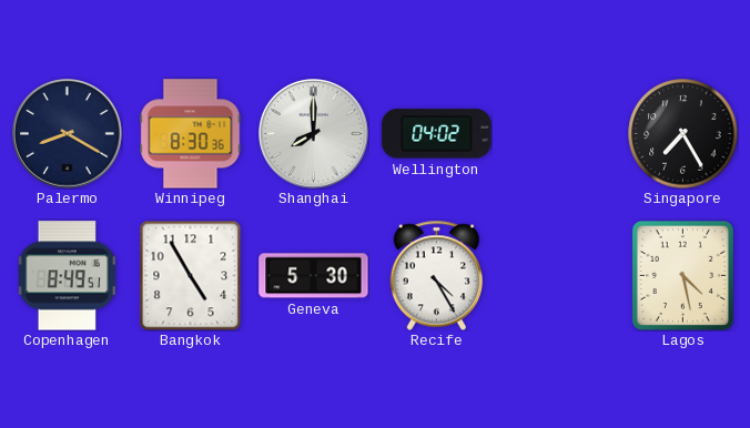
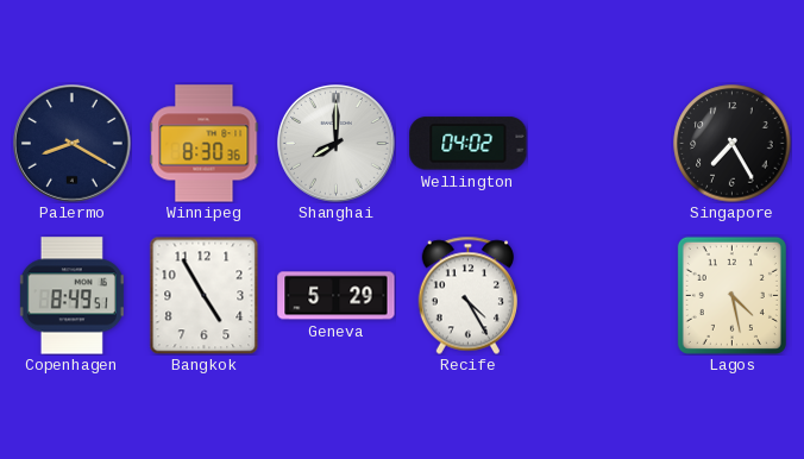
Geneva: 5:30 -> 5:29
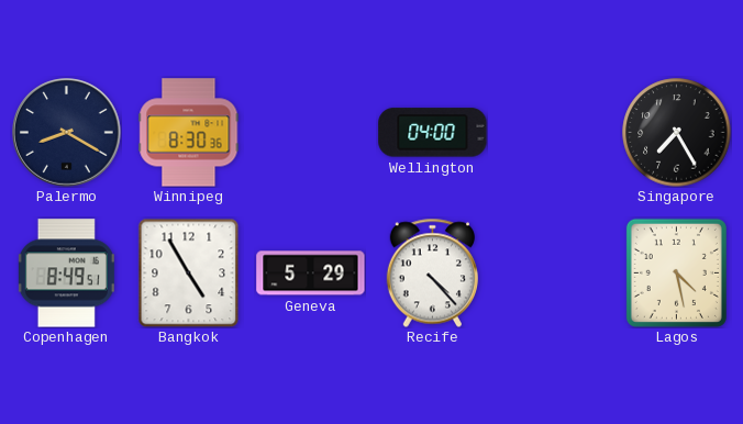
Shanghai: 8:00 -> none
Wellington: 04:02 -> 04:00
Recife: 4:25 -> 4:23
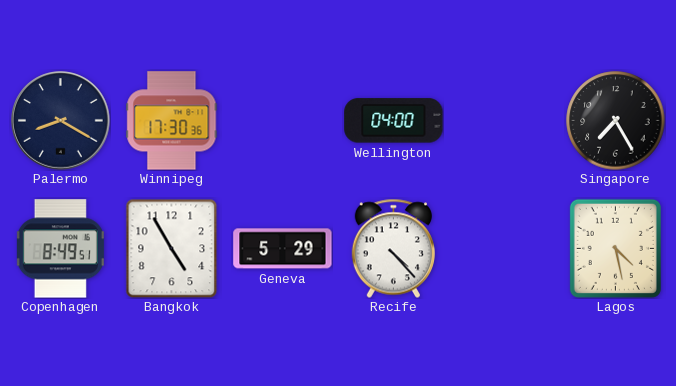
Winnipeg: 8:30 -> 17:30
